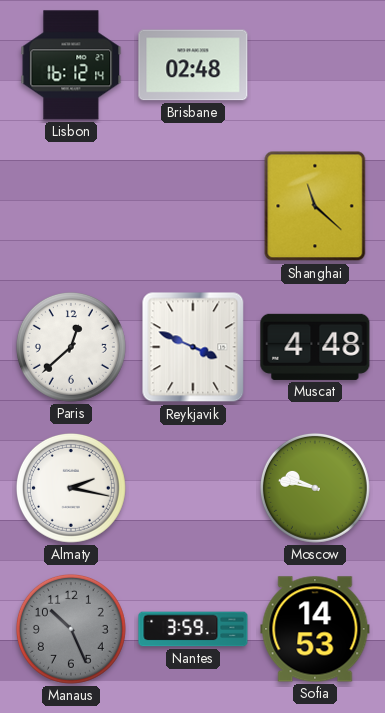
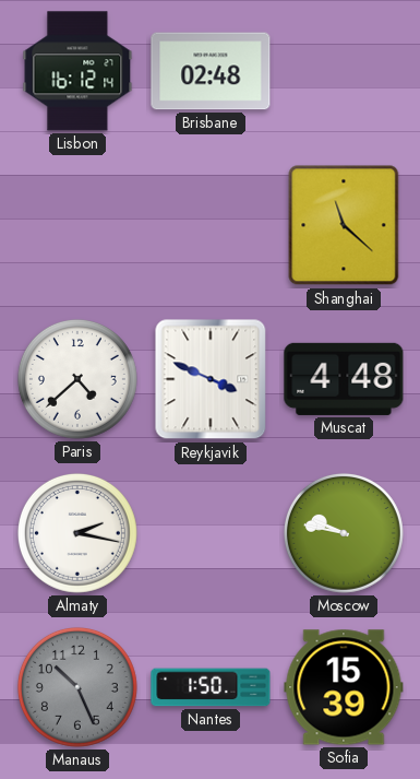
Paris: 12:38 -> 4:38
Nantes: 3:59 -> 1:50
Sofia: 14:53 -> 15:39
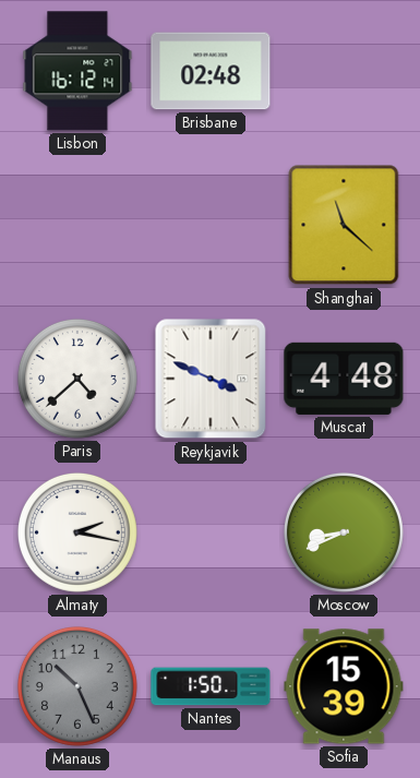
Moscow: 9:47 -> 8:41
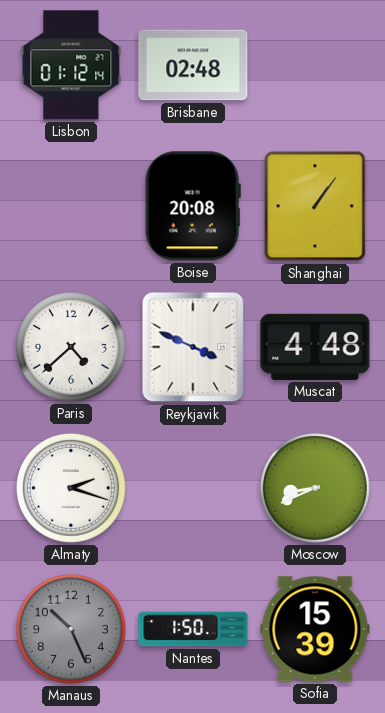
Lisbon: 16:12 -> 01:12
Boise: none -> 20:08
Shanghai: 11:22 -> 1:06
Almaty: 2:17 -> 2:18
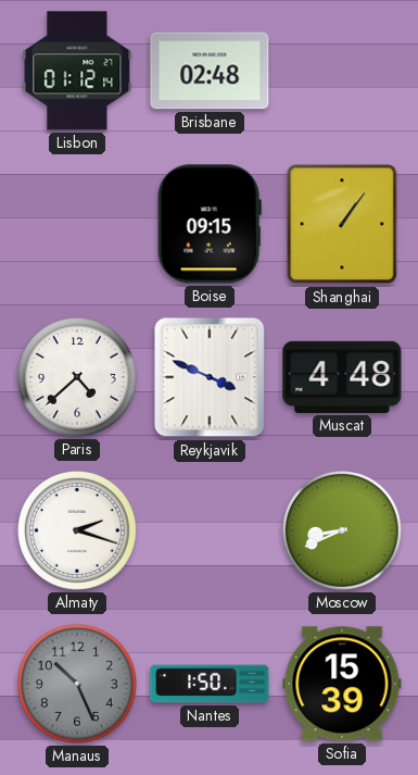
Boise: 20:08 -> 09:15
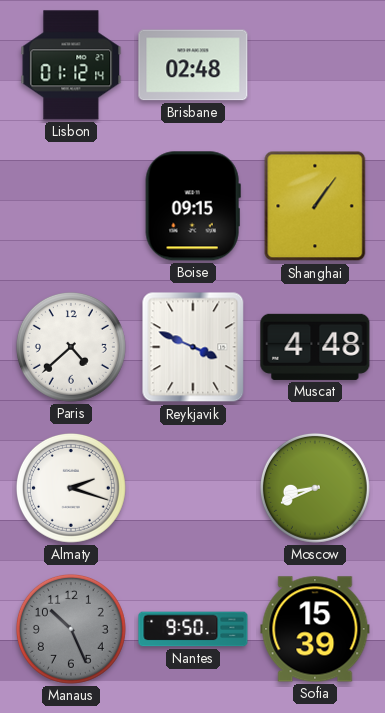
Nantes: 1:50 -> 9:50
